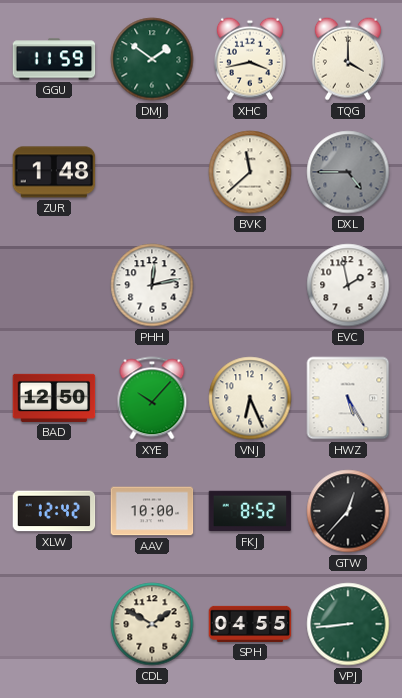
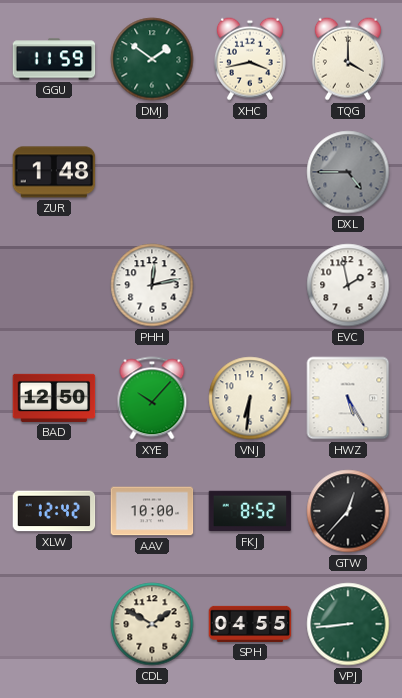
BVK: 11:38 -> none
VNJ: 6:26 -> 6:31
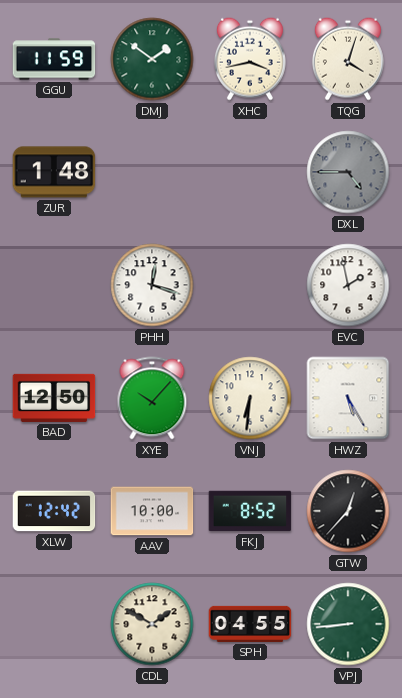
TQG: 4:00 -> 4:03
PHH: 12:13 -> 12:18
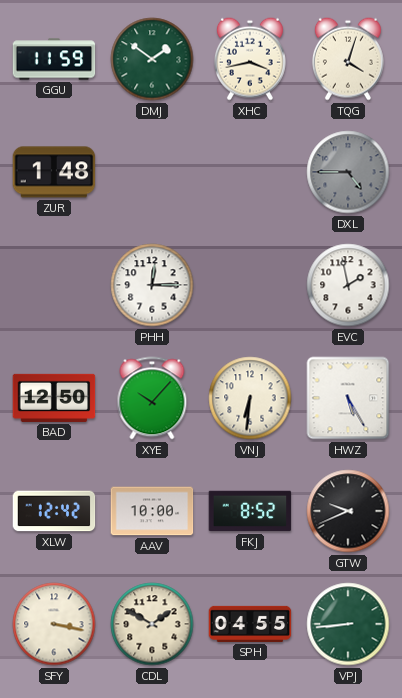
PHH: 12:18 -> 12:15
GTW: 12:37 -> 9:41
SFY: none -> 3:17
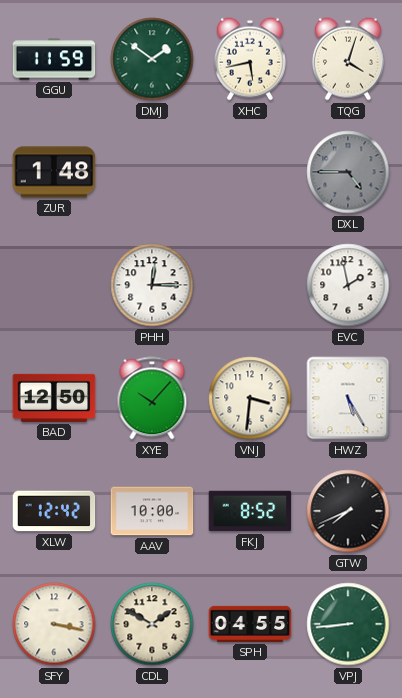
XHC: 3:43 -> 5:43
VNJ: 6:31 -> 3:31
GTW: 9:41 -> 7:41
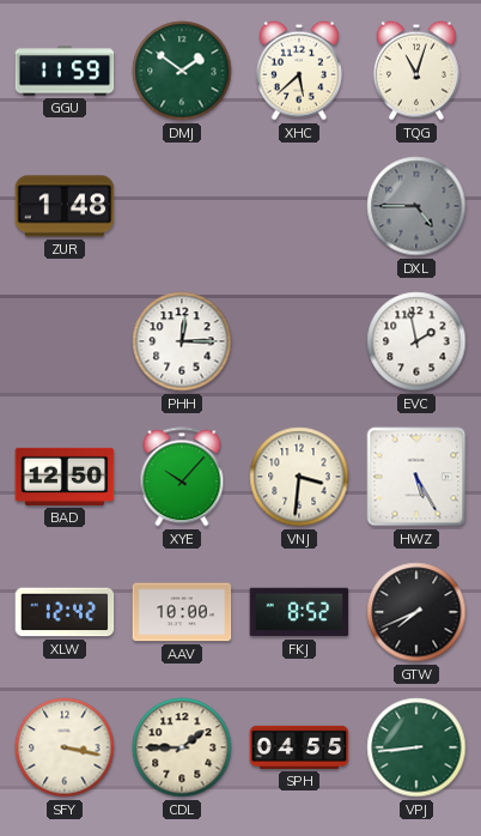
XHC: 5:43 -> 5:38
TQG: 4:03 -> 11:03
CDL: 1:50 -> 1:45
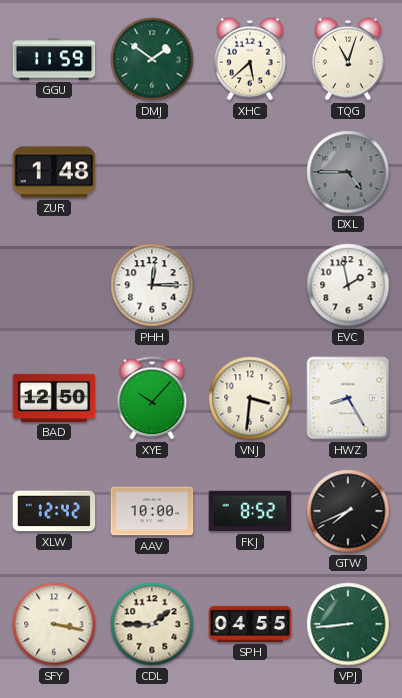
HWZ: 5:25 -> 8:25
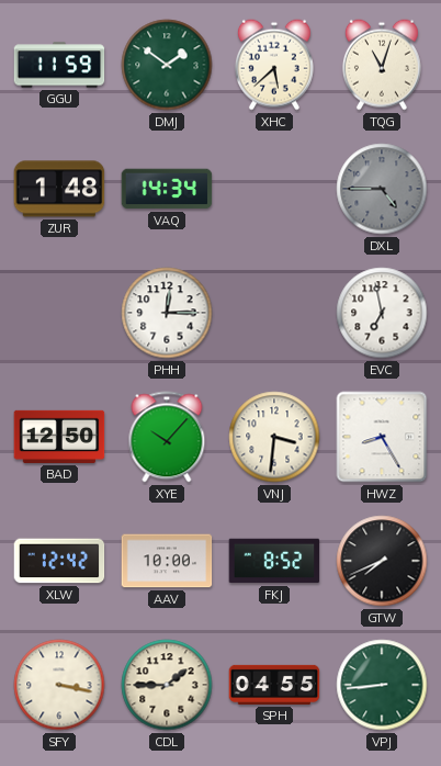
VAQ: none -> 14:34
EVC: 1:58 -> 6:58
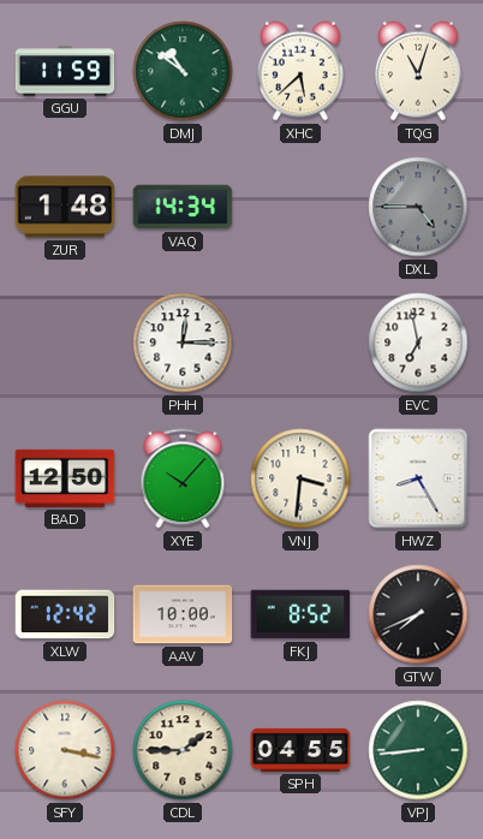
DMJ: 1:51 -> 10:51
